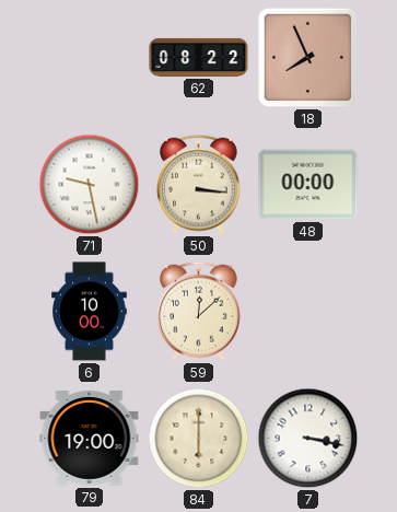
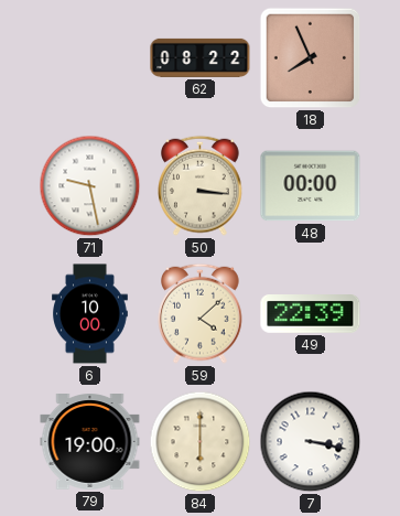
59: 12:08 -> 4:08
49: none -> 22:39
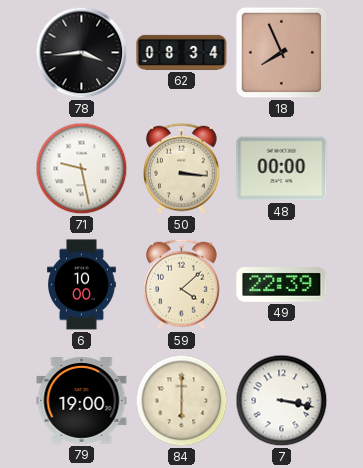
78: none -> 3:44
62: 08:22 -> 08:34
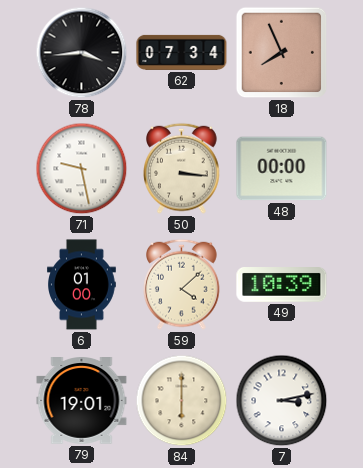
62: 08:34 -> 07:34
6: 10:00 -> 01:00
49: 22:39 -> 10:39
79: 19:00 -> 19:01
7: 3:17 -> 3:13
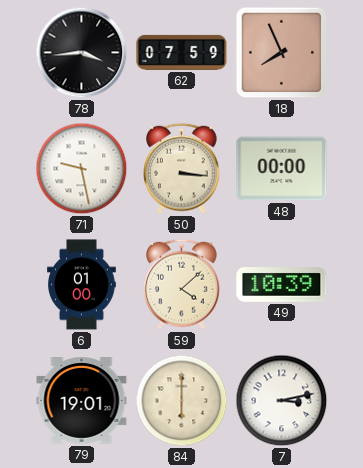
62: 07:34 -> 07:59
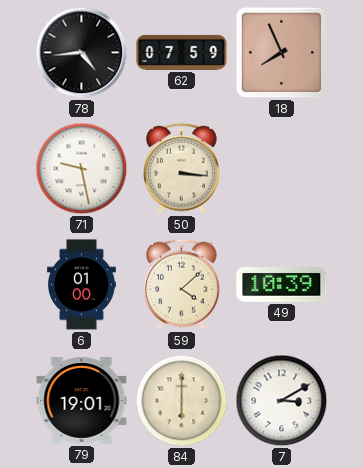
78: 3:44 -> 4:44
48: 00:00 -> none
7: 3:13 -> 3:10
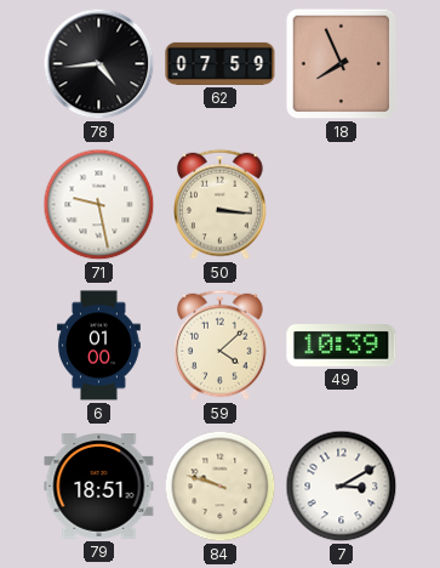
79: 19:01 -> 18:51
84: 6:00 -> 9:48
